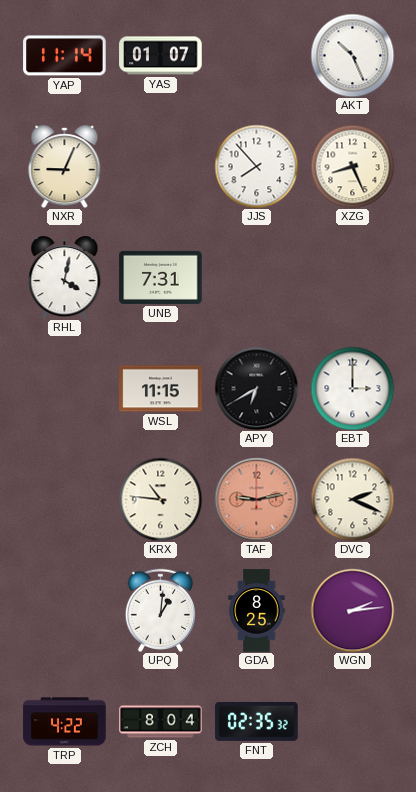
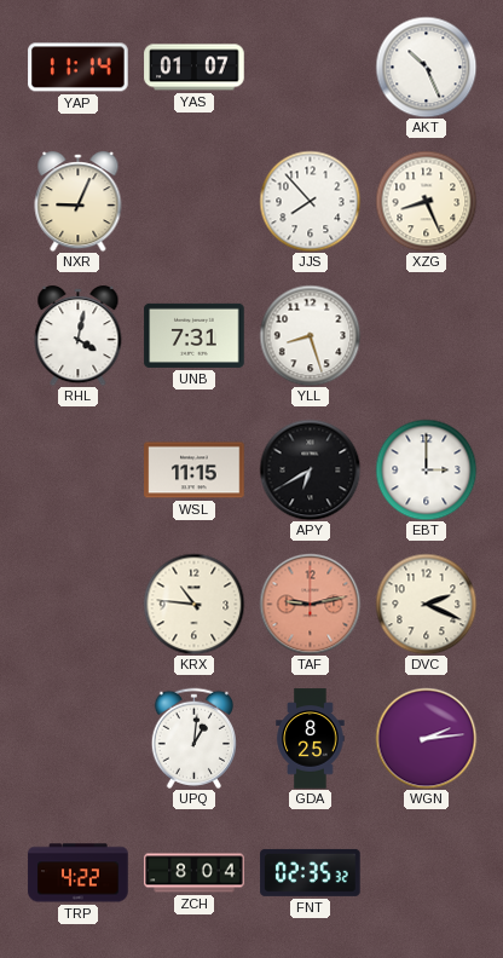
YLL: none -> 8:27
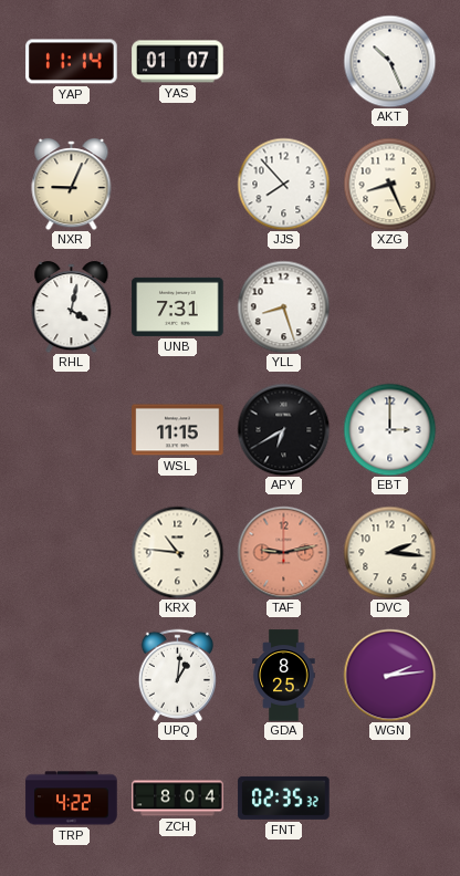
DVC: 2:19 -> 2:16
